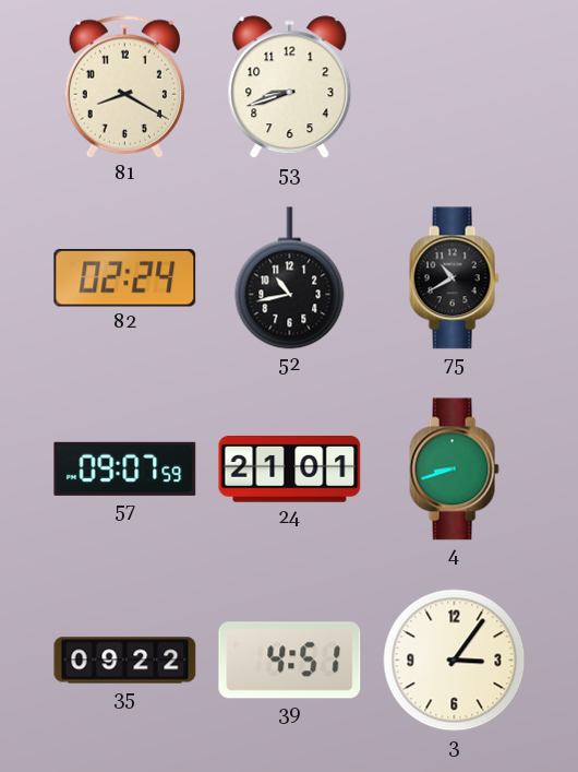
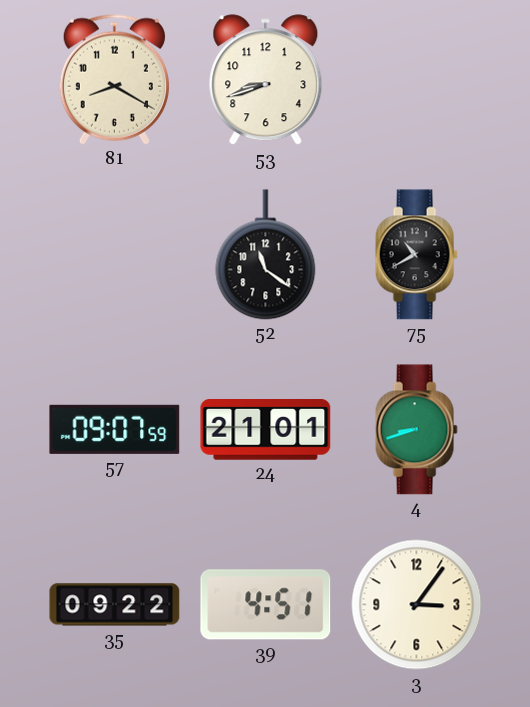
82: 02:24 -> none
52: 10:43 -> 11:21
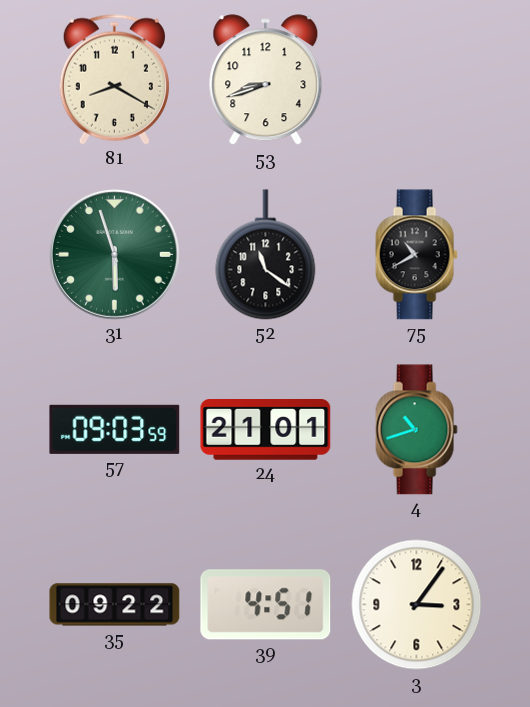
31: none -> 5:57
57: 09:07 -> 09:03
4: 8:42 -> 10:42
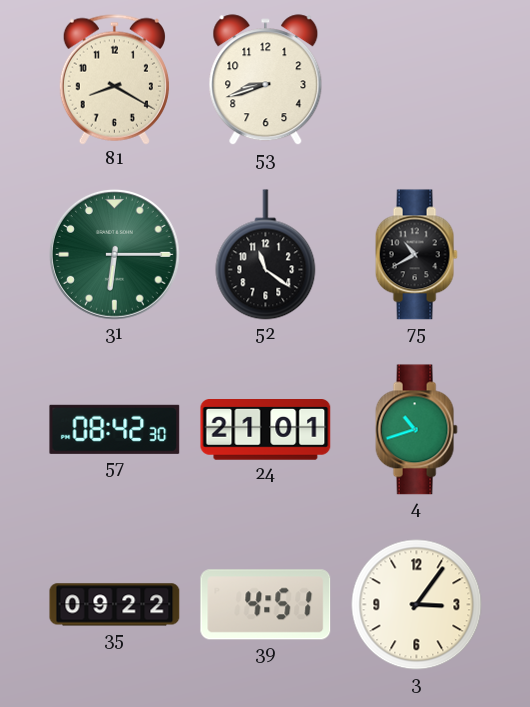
31: 5:57 -> 6:15
57: 09:03 -> 08:42
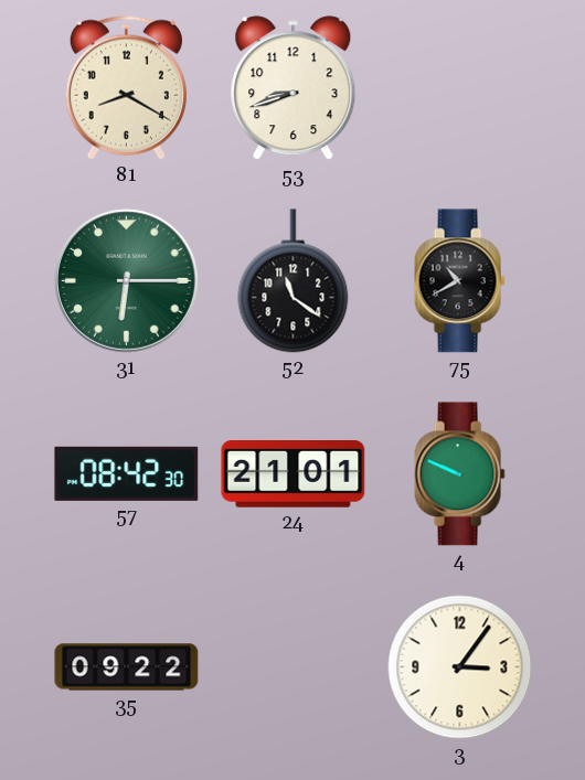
4: 10:42 -> 9:49
39: 4:51 -> none
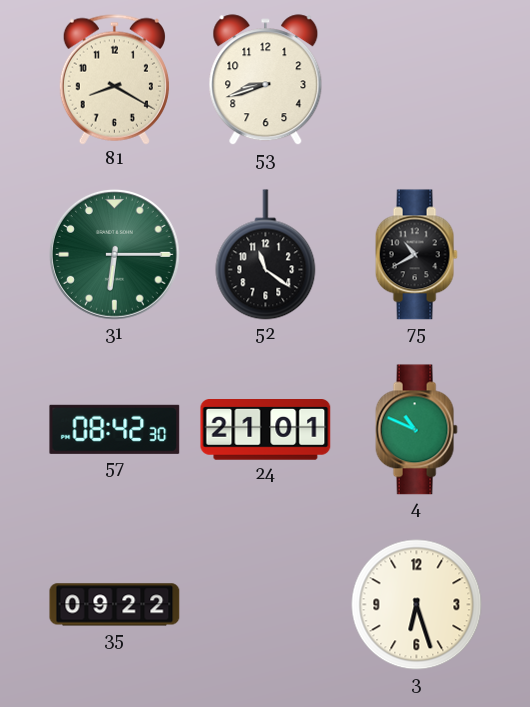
4: 9:49 -> 10:49
3: 3:06 -> 6:27
